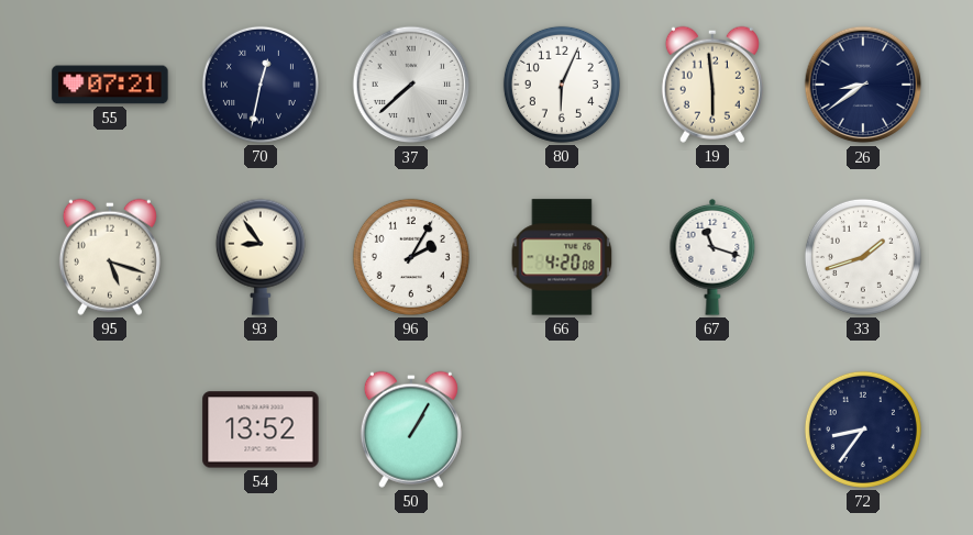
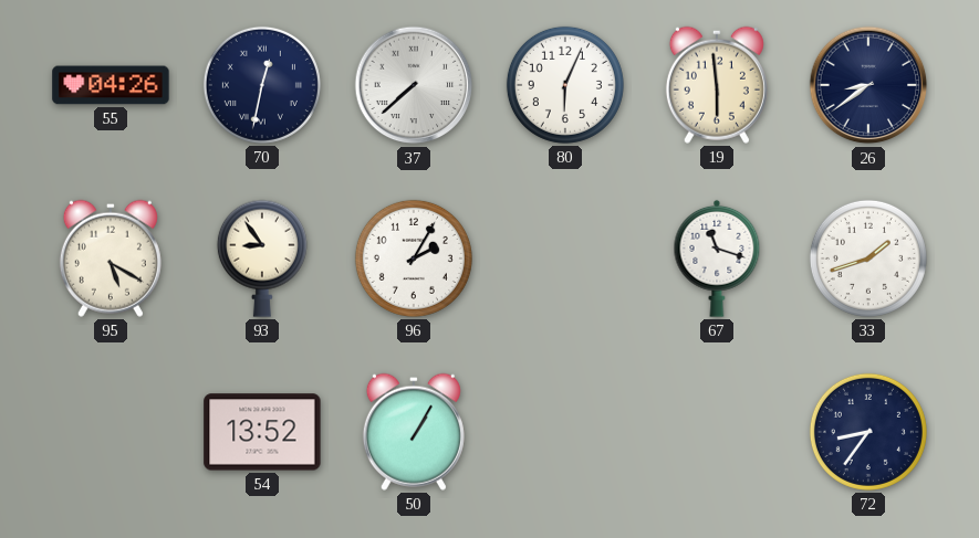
55: 07:21 -> 04:26
95: 5:18 -> 5:20
66: 4:20 -> none
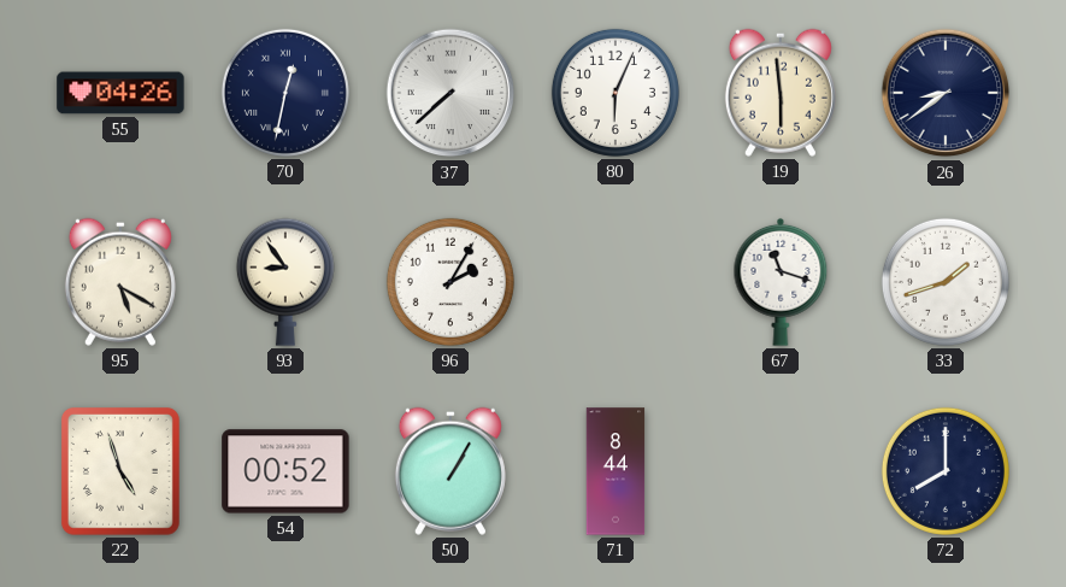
22: none -> 4:57
54: 13:52 -> 00:52
71: none -> 8:44
72: 8:36 -> 8:00
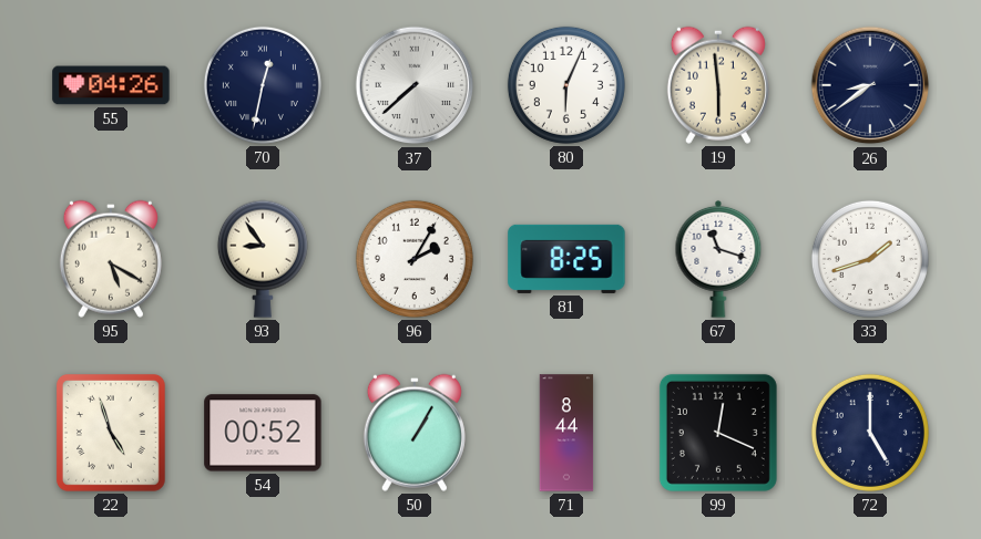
81: none -> 8:25
99: none -> 12:19
72: 8:00 -> 5:00
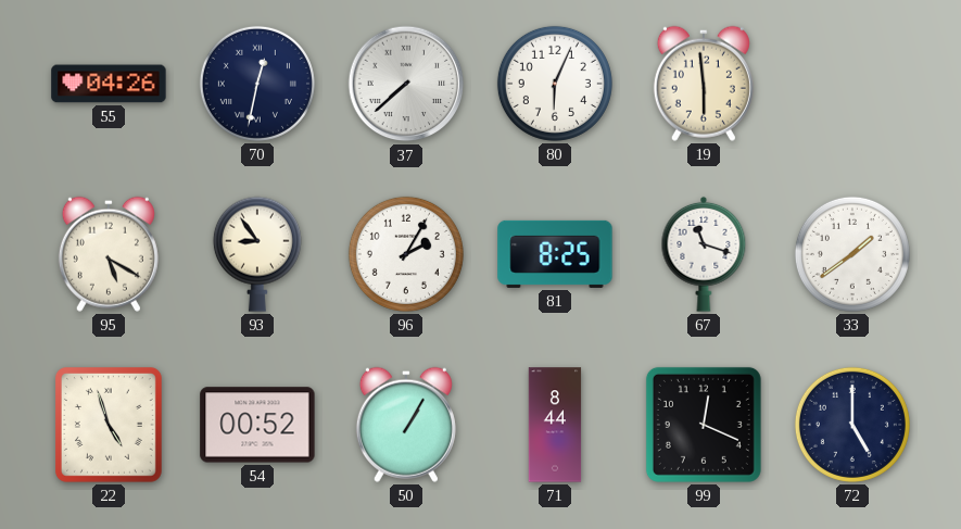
26: 8:39 -> none
33: 1:42 -> 1:39
